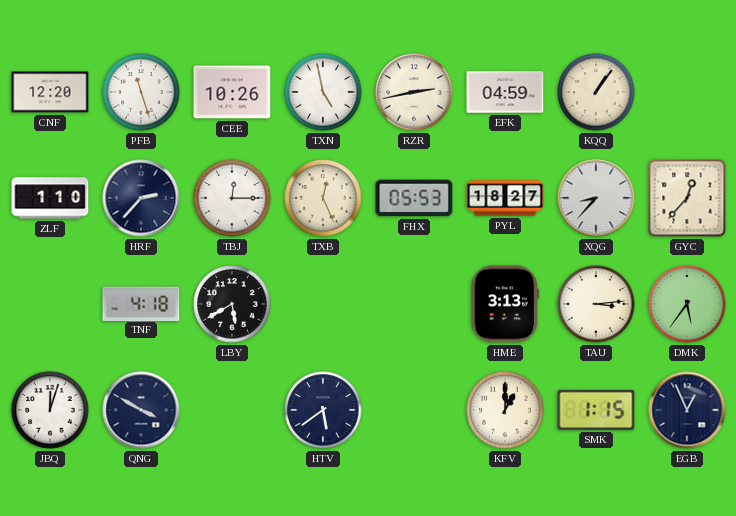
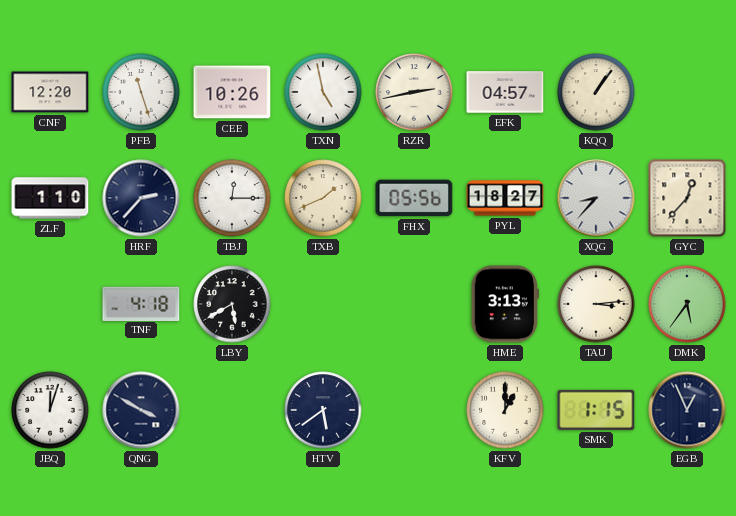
EFK: 04:59 -> 04:57
TXB: 12:26 -> 1:41
FHX: 05:53 -> 05:56
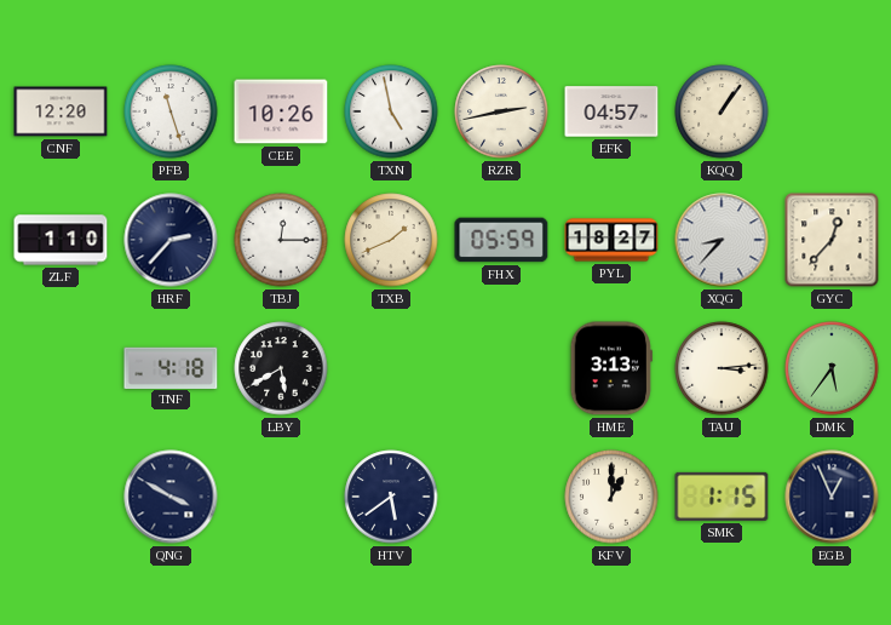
FHX: 05:56 -> 05:59
JBQ: 12:03 -> none
